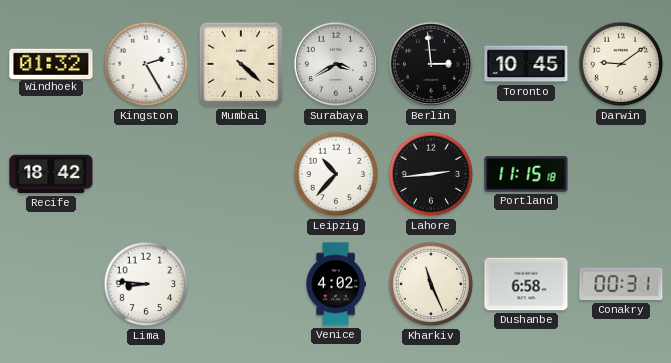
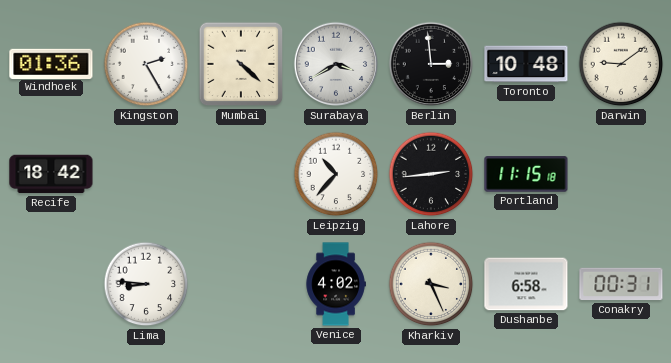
Windhoek: 01:32 -> 01:36
Toronto: 10:45 -> 10:48
Kharkiv: 11:26 -> 3:26
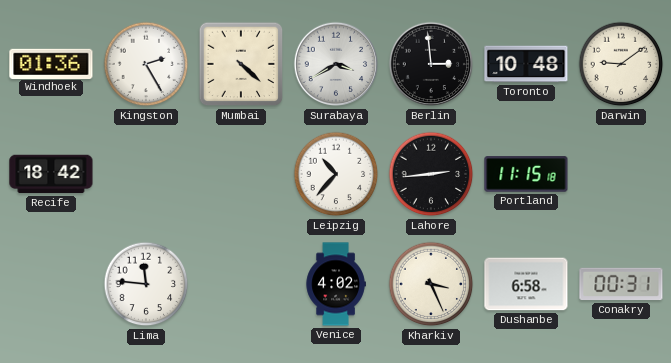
Lima: 8:46 -> 11:46
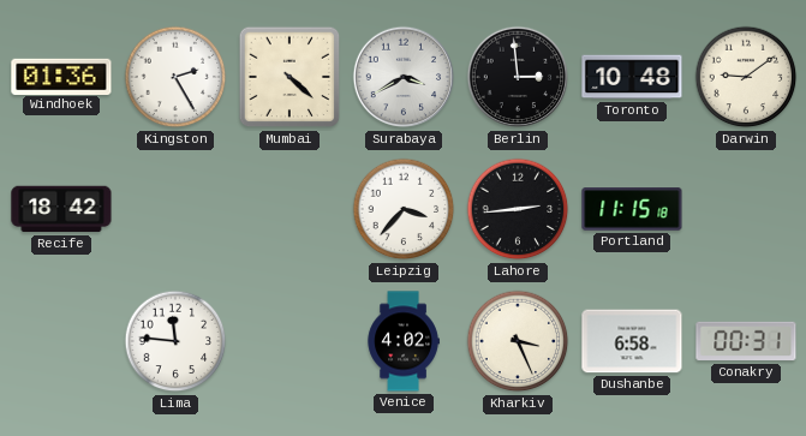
Leipzig: 10:37 -> 3:37
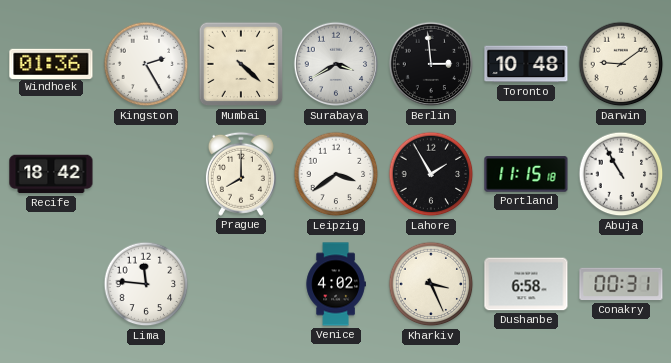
Prague: none -> 8:00
Leipzig: 3:37 -> 3:39
Lahore: 2:44 -> 1:55
Abuja: none -> 10:55
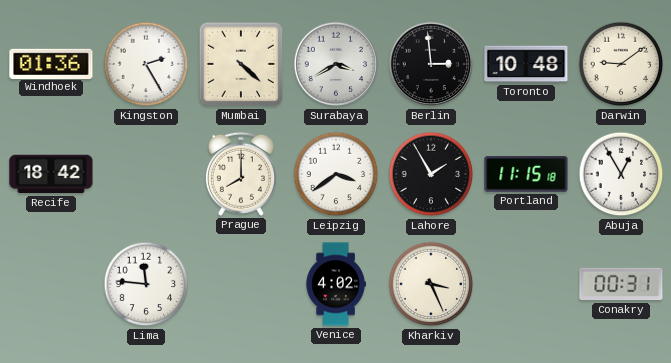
Abuja: 10:55 -> 12:55
Dushanbe: 6:58 -> none
